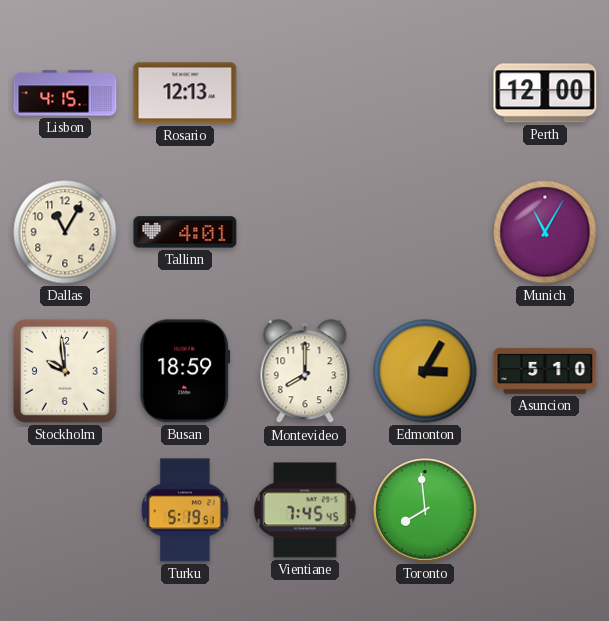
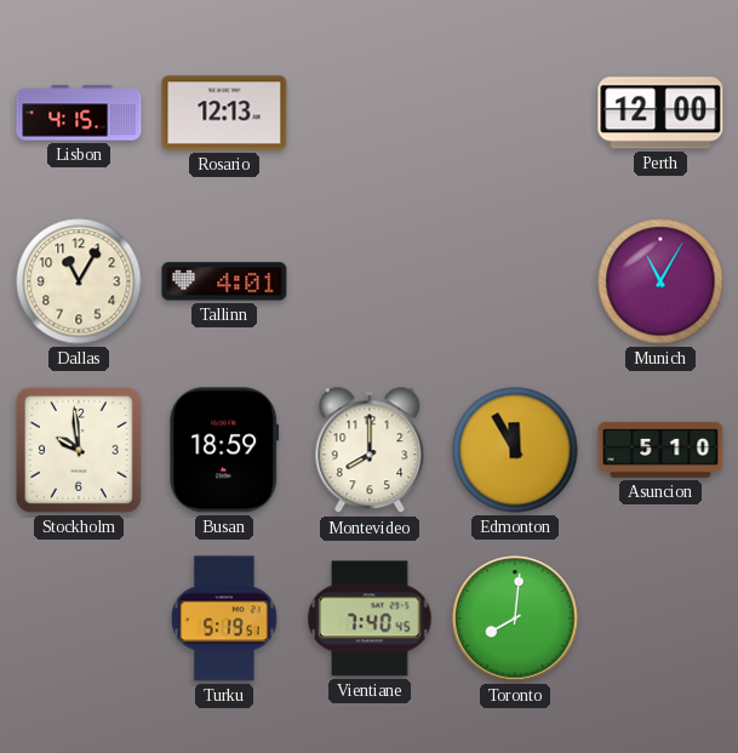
Edmonton: 3:05 -> 11:55
Vientiane: 7:45 -> 7:40
Toronto: 7:59 -> 8:01
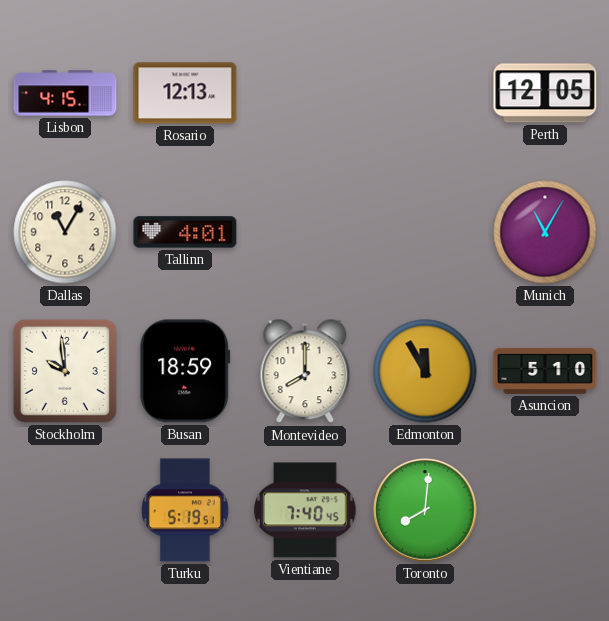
Perth: 12:00 -> 12:05
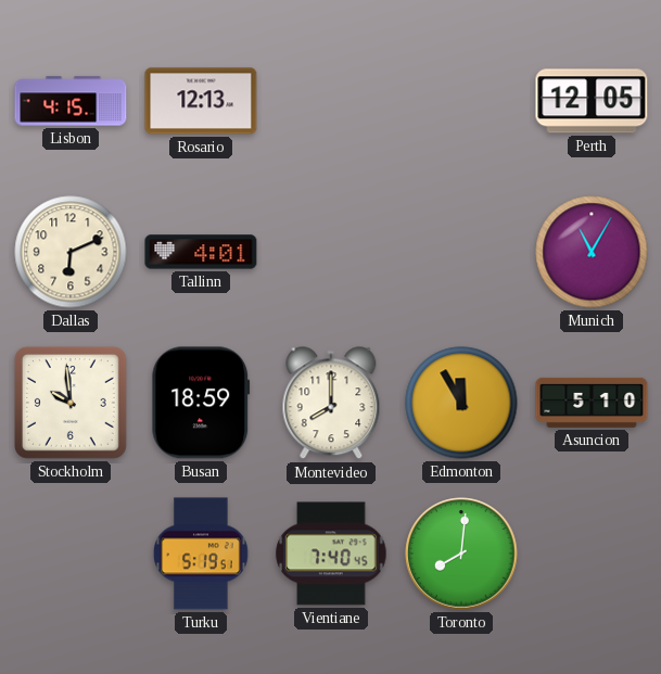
Dallas: 11:05 -> 6:11
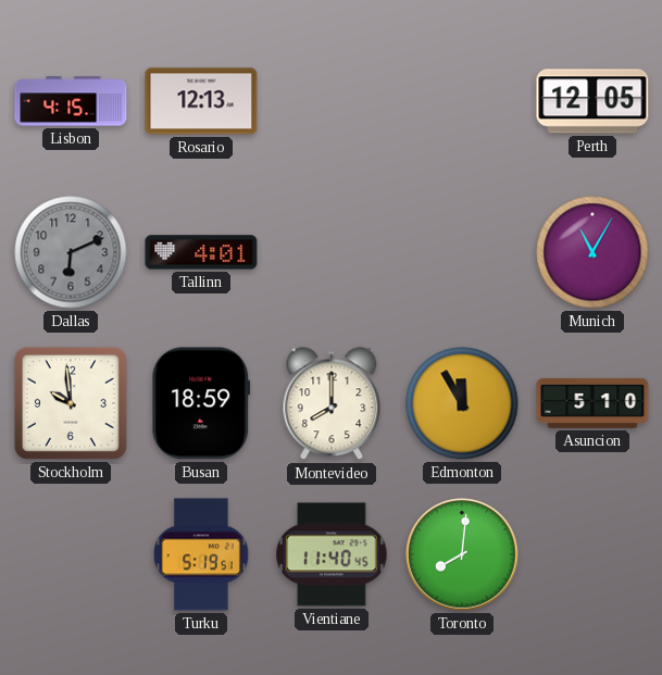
Dallas dial: cream -> grey
Vientiane: 7:40 -> 11:40
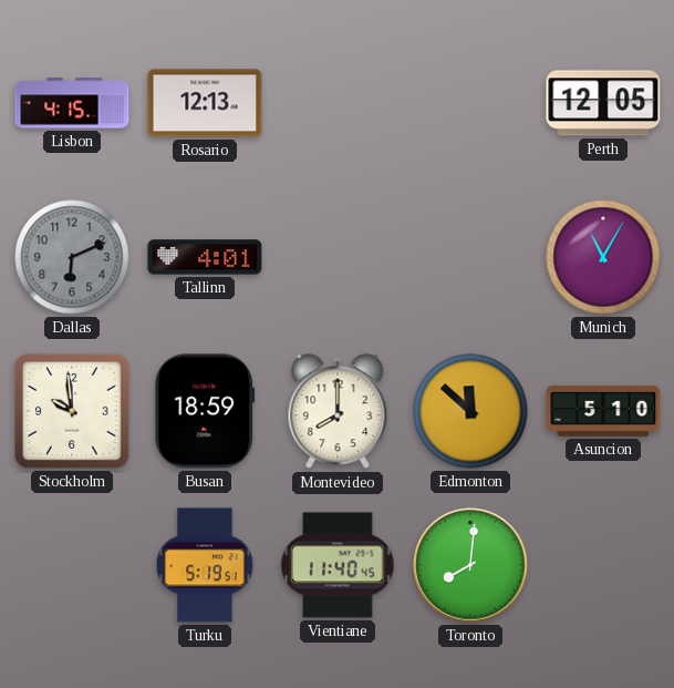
Edmonton: 11:55 -> 11:52
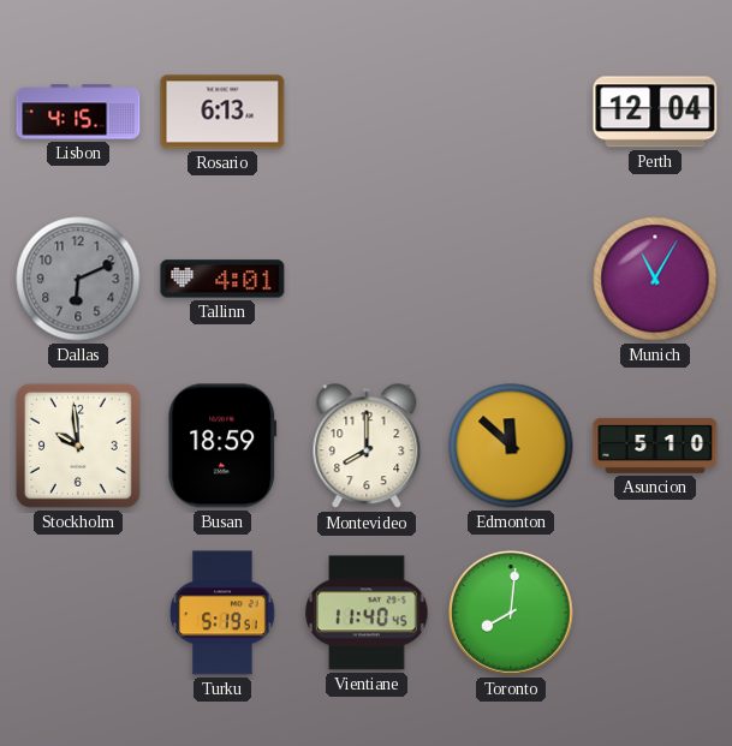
Rosario: 12:13 -> 6:13
Perth: 12:05 -> 12:04
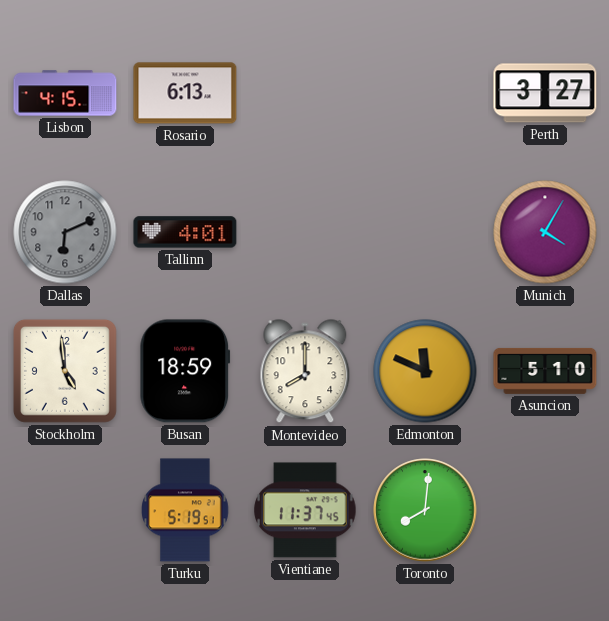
Perth: 12:04 -> 3:27
Munich: 11:05 -> 4:05
Stockholm: 9:59 -> 4:59
Edmonton: 11:52 -> 11:49
Vientiane: 11:40 -> 11:37
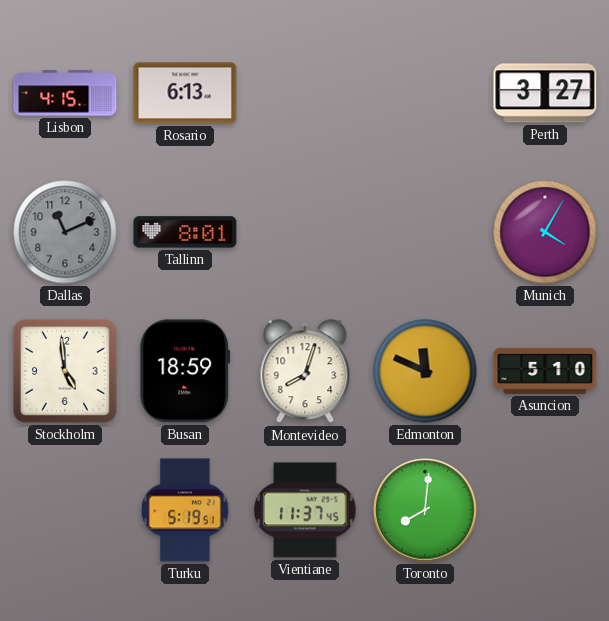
Dallas: 6:11 -> 11:11
Tallinn: 4:01 -> 8:01
Montevideo: 8:00 -> 8:03
